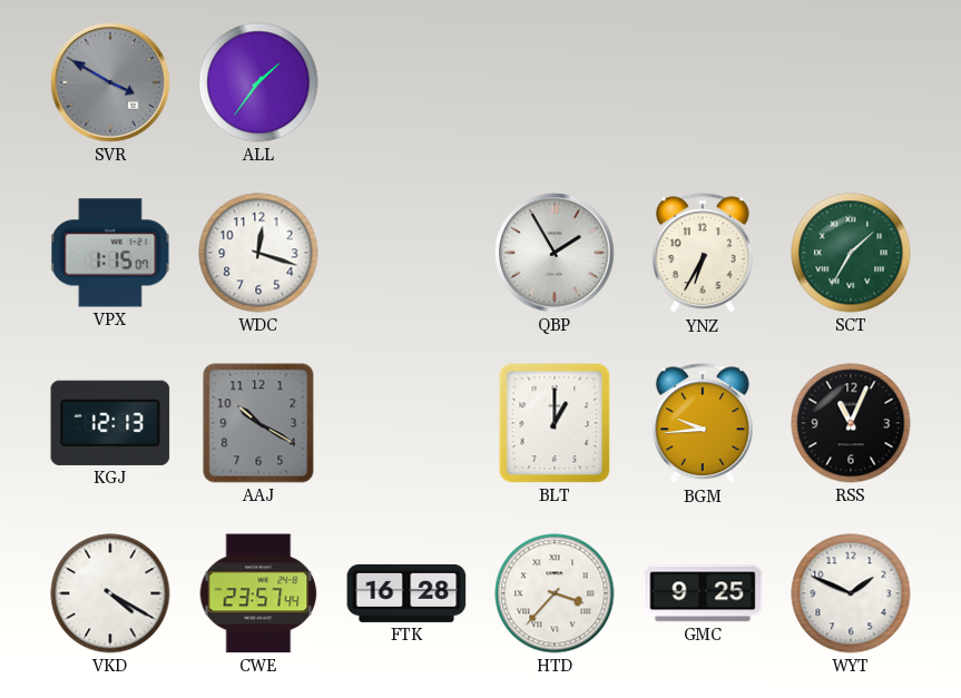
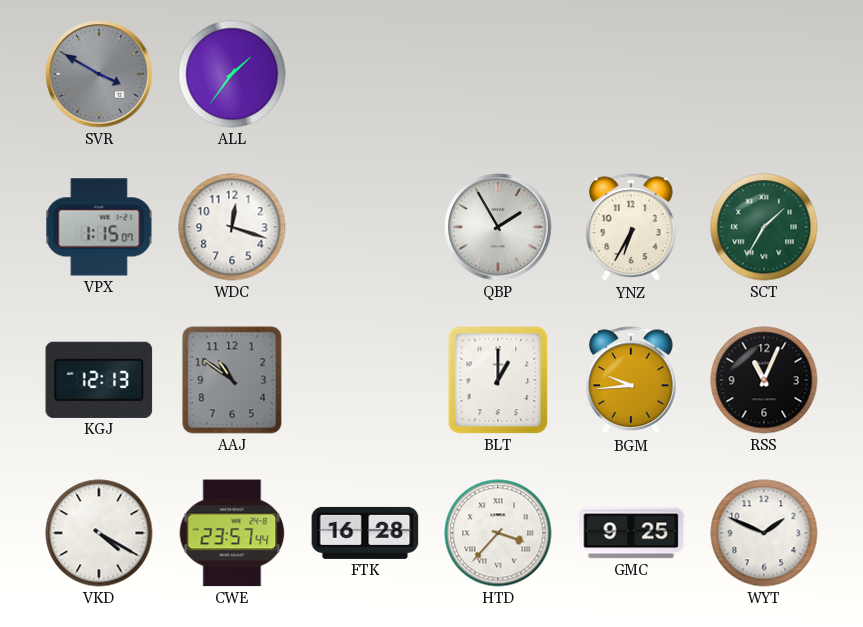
AAJ: 10:20 -> 10:51
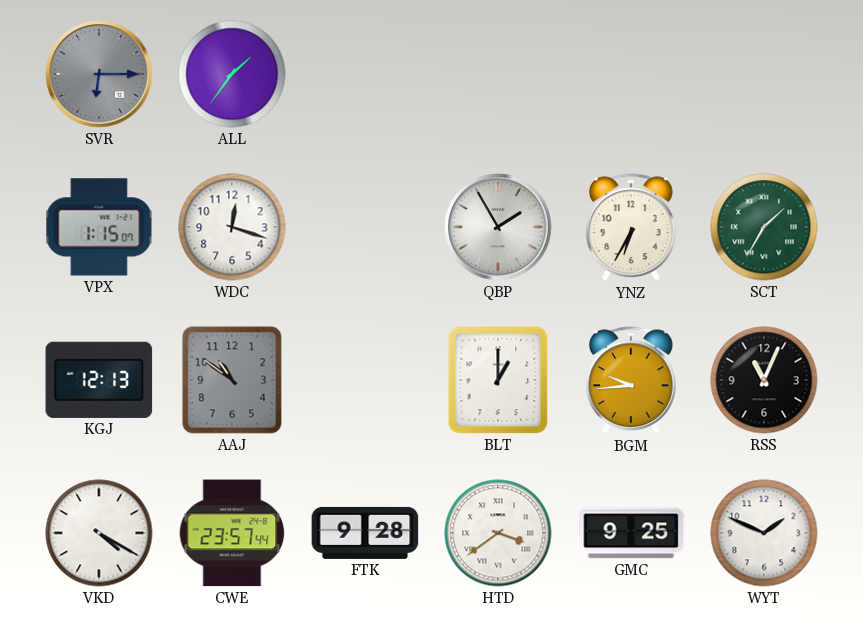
SVR: 3:50 -> 6:15
FTK: 16:28 -> 9:28
HTD: 3:37 -> 3:39
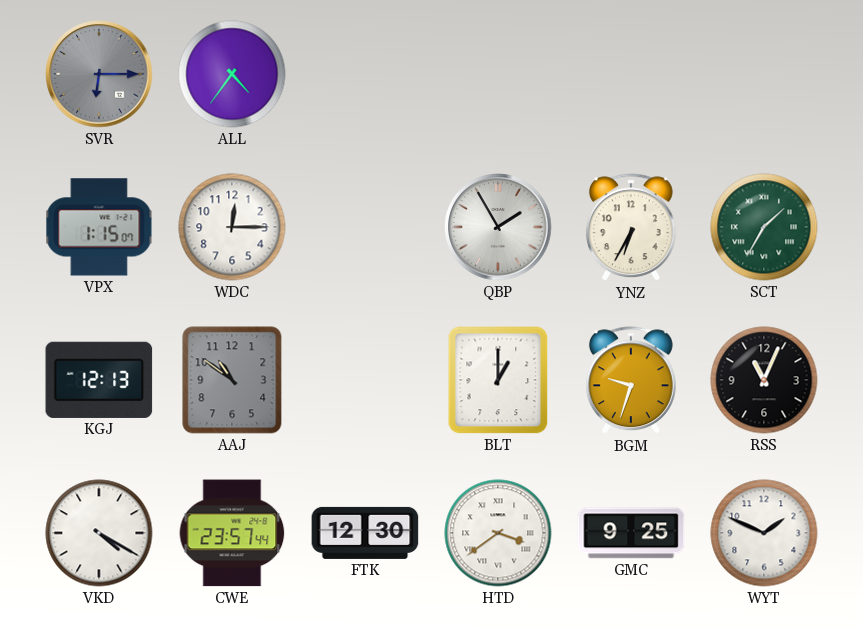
ALL: 1:36 -> 4:36
WDC: 12:18 -> 12:15
BGM: 9:44 -> 9:33
FTK: 9:28 -> 12:30
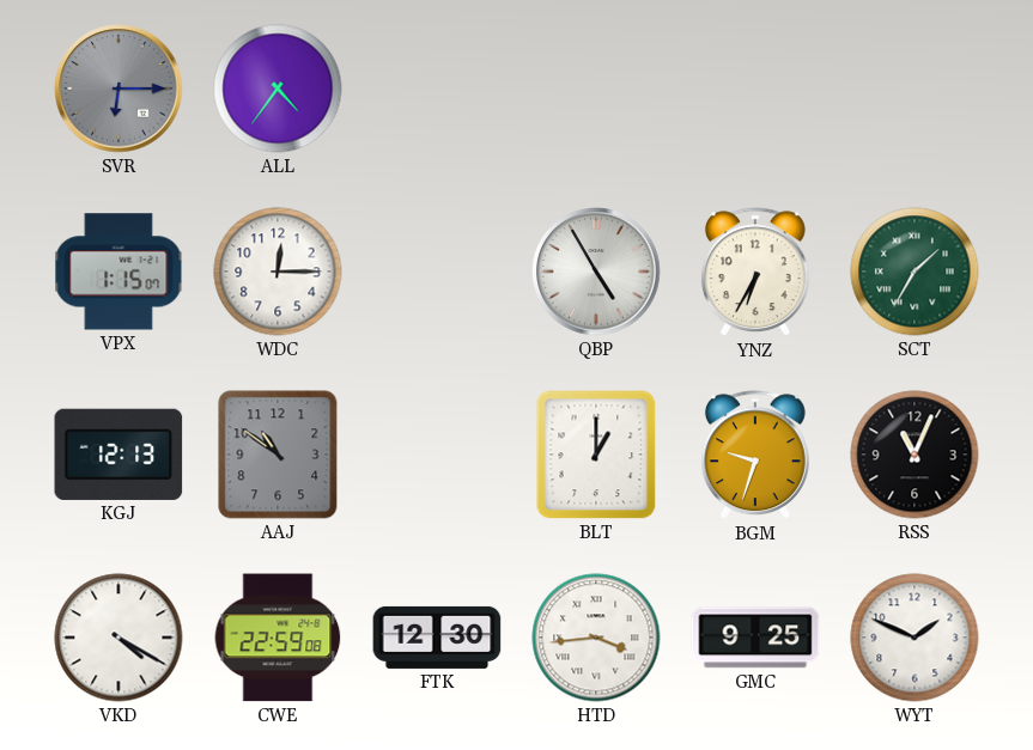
QBP: 1:55 -> 4:55
CWE: 23:57 -> 22:59
HTD: 3:39 -> 3:44
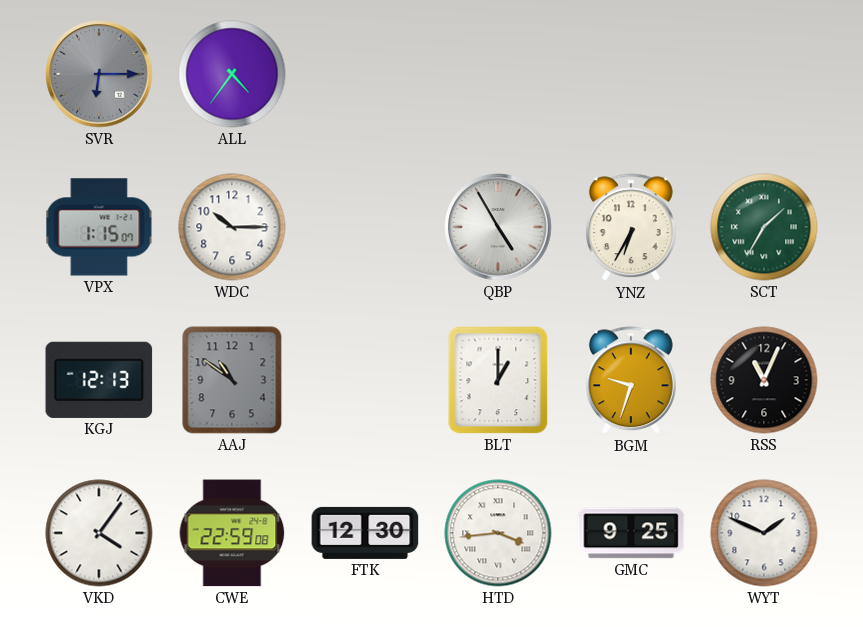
WDC: 12:15 -> 10:15
VKD: 4:20 -> 4:06
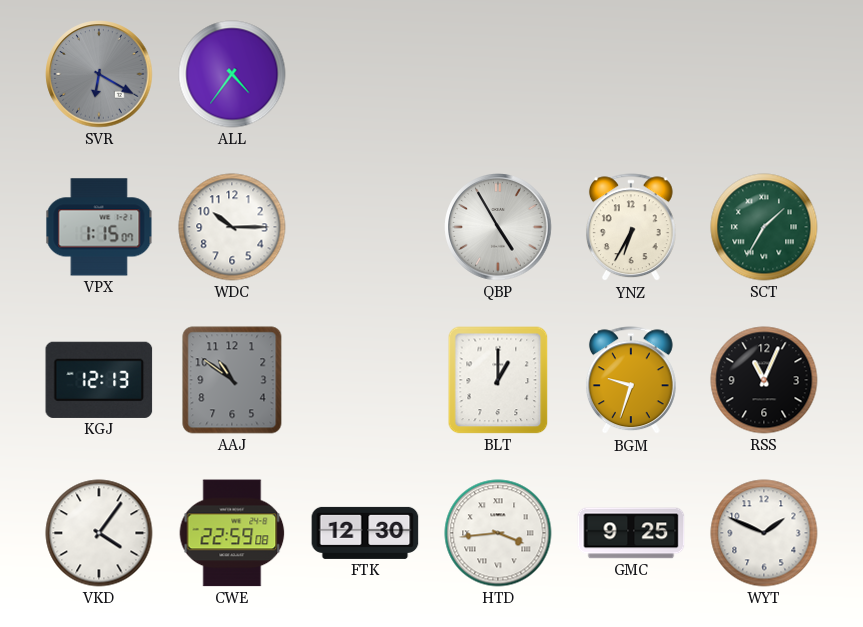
SVR: 6:15 -> 6:20
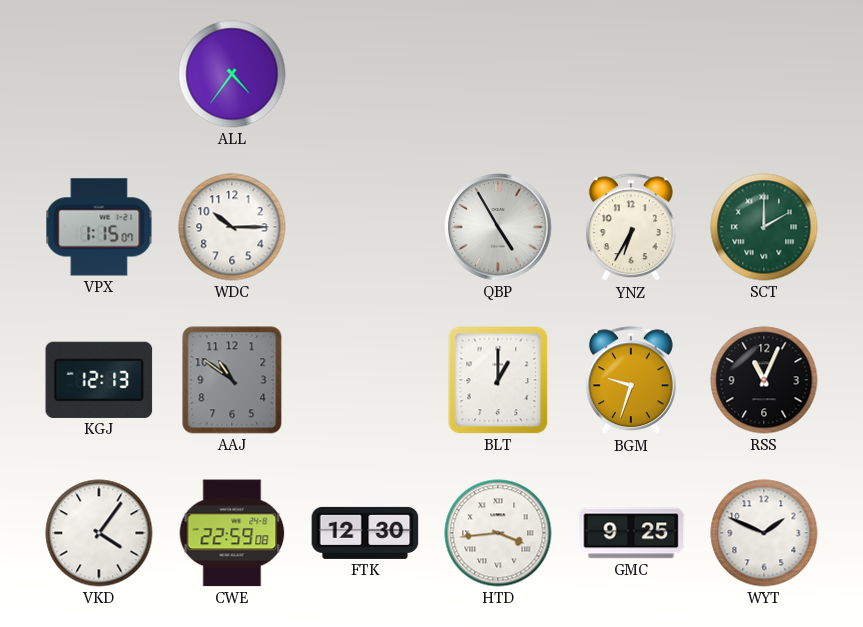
SVR: 6:20 -> none
SCT: 1:35 -> 2:00
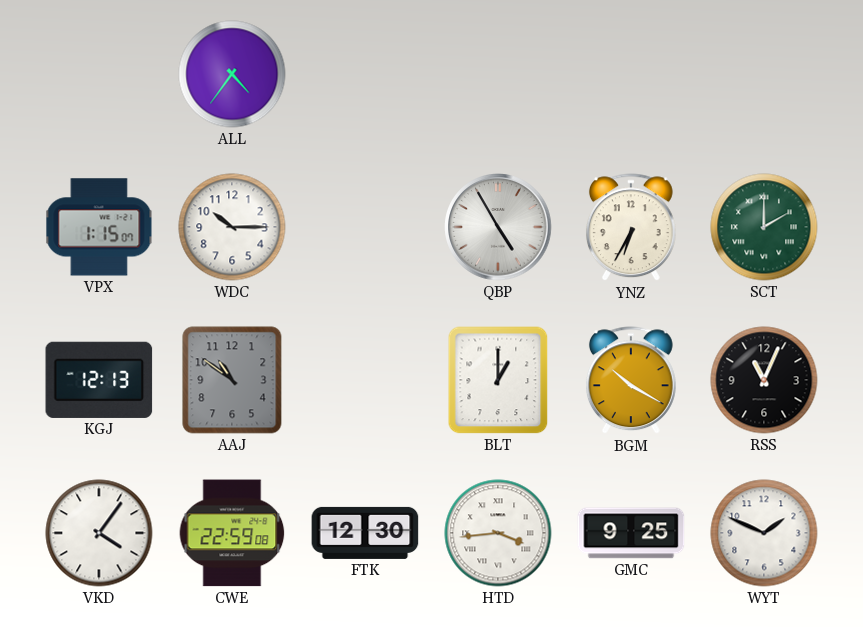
BGM: 9:33 -> 10:20
